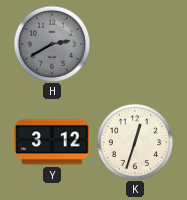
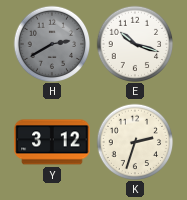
E: none -> 10:18
K: 12:33 -> 2:33
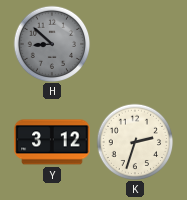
H: 2:40 -> 8:52
E: 10:18 -> none
